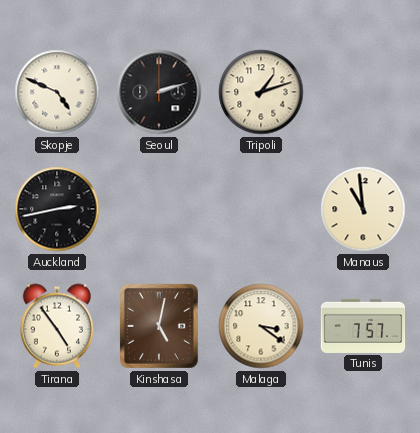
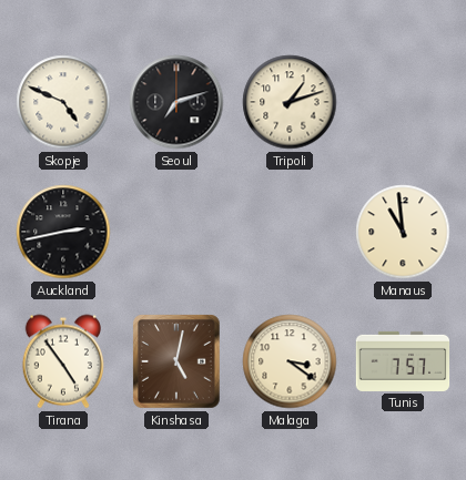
Seoul: 2:12 -> 7:12
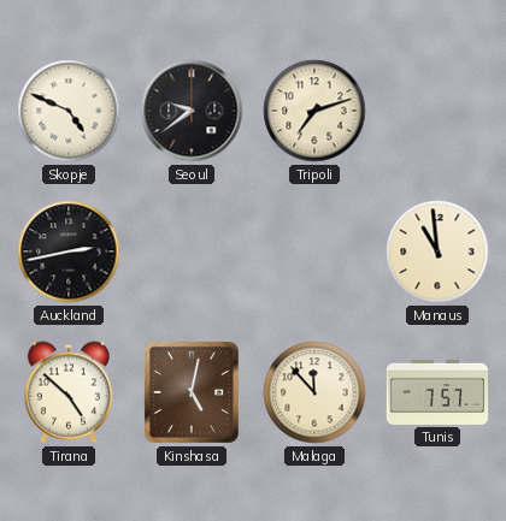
Seoul: 7:12 -> 9:39
Tripoli: 1:12 -> 7:12
Tirana: 4:54 -> 4:52
Malaga: 3:21 -> 11:53
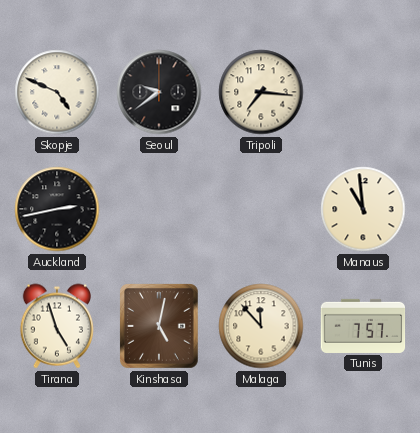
Tripoli: 7:12 -> 7:16
Tirana: 4:52 -> 4:57
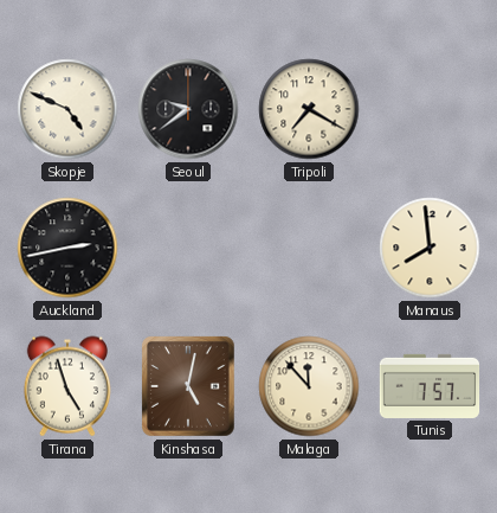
Tripoli: 7:16 -> 7:20
Manaus: 10:59 -> 7:59
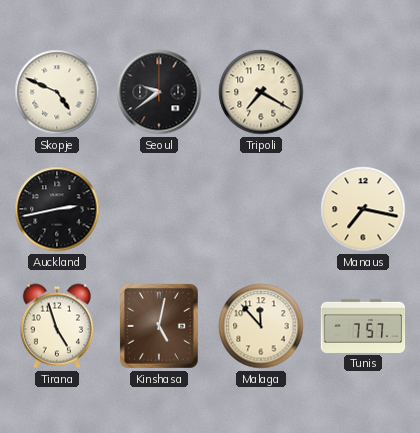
Manaus: 7:59 -> 7:17
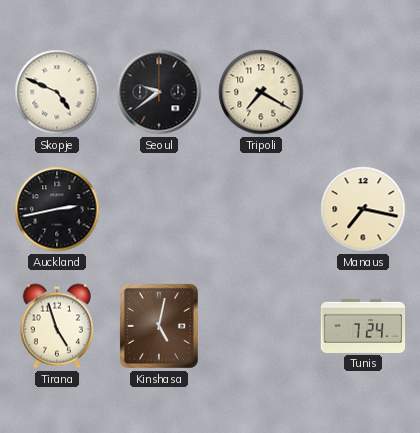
Malaga: 11:53 -> none
Tunis: 7:57 -> 7:24
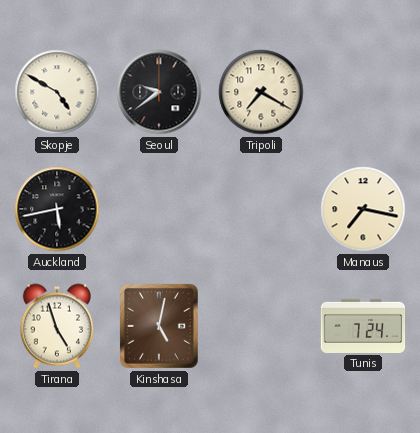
Skopje: 4:49 -> 4:50
Auckland: 2:43 -> 5:43
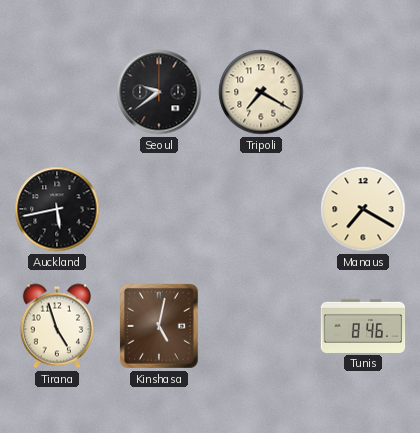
Skopje: 4:50 -> none
Manaus: 7:17 -> 7:20
Tunis: 7:24 -> 8:46
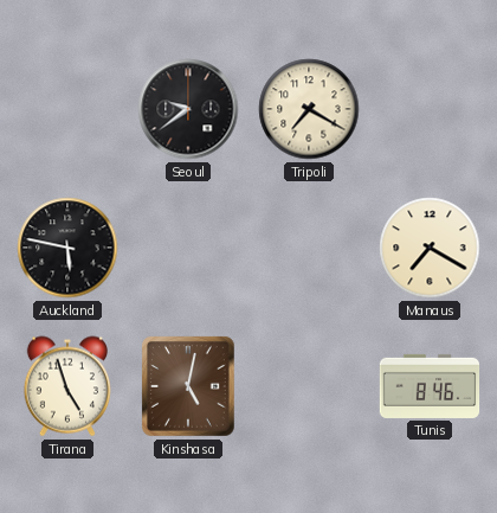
Auckland: 5:43 -> 5:47
